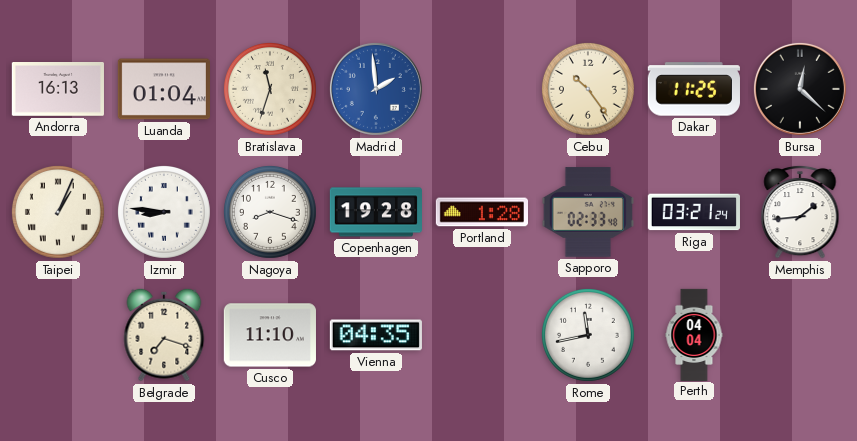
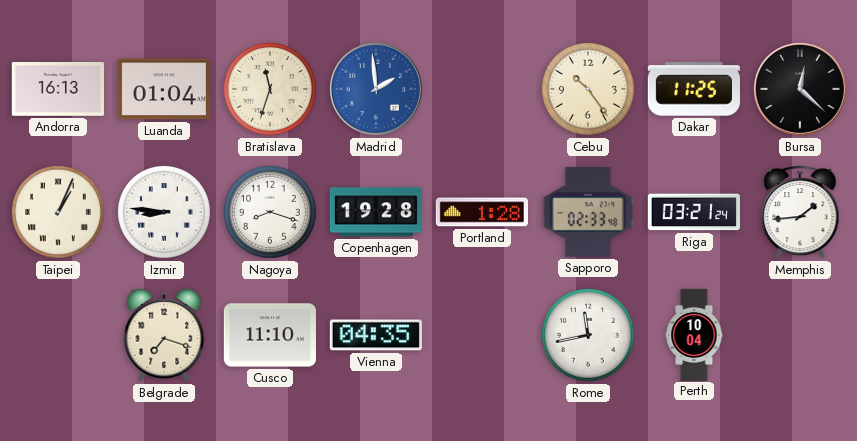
Perth: 04:04 -> 10:04
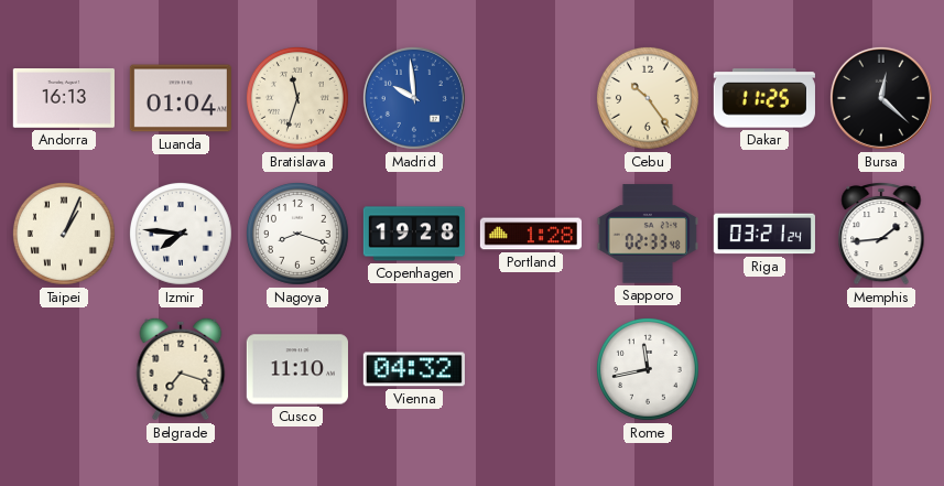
Madrid: 1:59 -> 9:59
Izmir: 8:46 -> 7:46
Vienna: 04:35 -> 04:32
Perth: 10:04 -> none
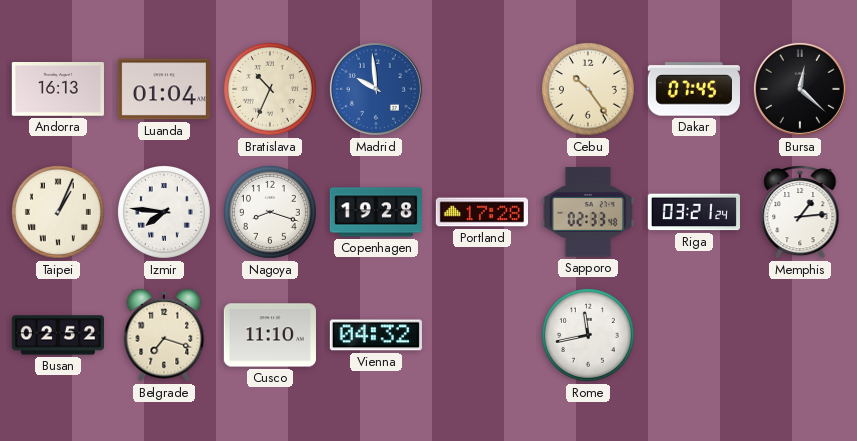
Bratislava: 11:33 -> 10:34
Dakar: 11:25 -> 07:45
Portland: 1:28 -> 17:28
Memphis: 1:44 -> 1:14
Busan: none -> 02:52
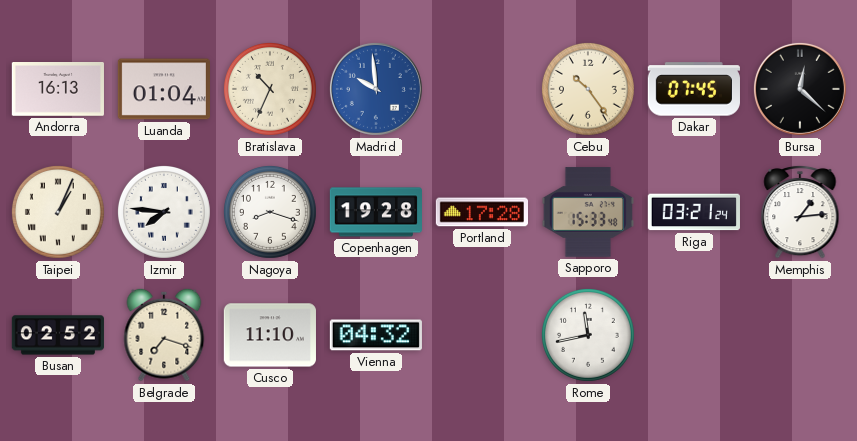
Sapporo: 02:33 -> 15:33
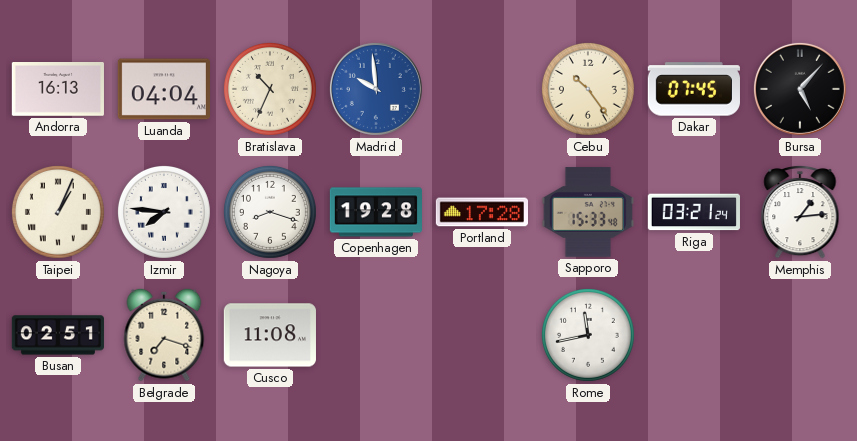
Luanda: 01:04 -> 04:04
Bursa: 12:22 -> 5:07
Busan: 02:52 -> 02:51
Cusco: 11:10 -> 11:08
Vienna: 04:32 -> none
